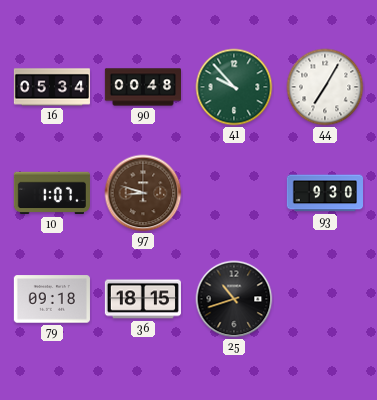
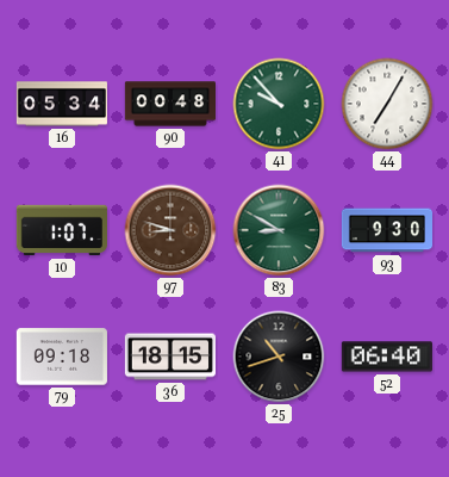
83: none -> 8:50
52: none -> 06:40
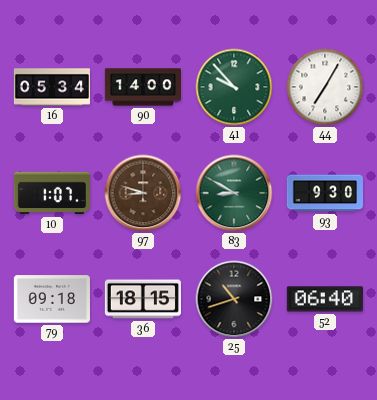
90: 00:48 -> 14:00
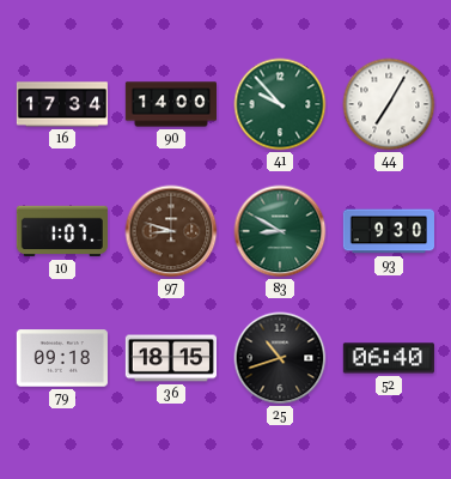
16: 05:34 -> 17:34
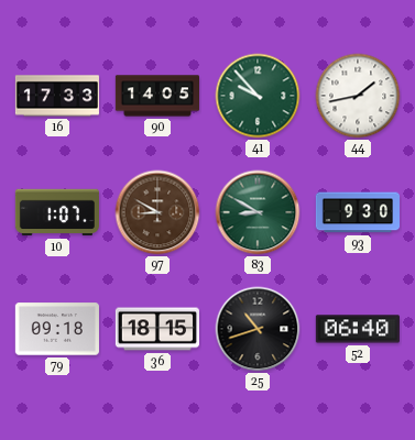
16: 17:34 -> 17:33
90: 14:00 -> 14:05
44: 7:05 -> 1:43
97: 8:48 -> 8:50
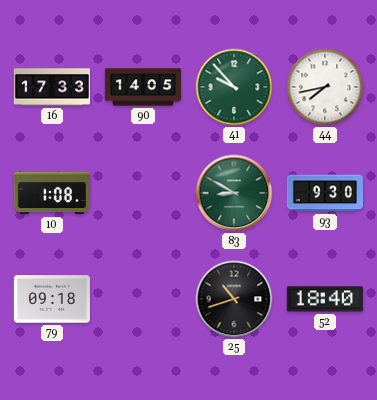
44: 1:43 -> 7:43
10: 1:07 -> 1:08
97: 8:50 -> none
36: 18:15 -> none
52: 06:40 -> 18:40
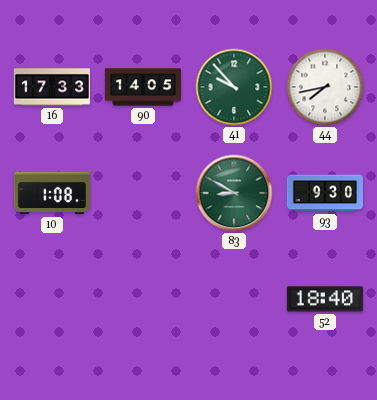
79: 09:18 -> none
25: 10:42 -> none
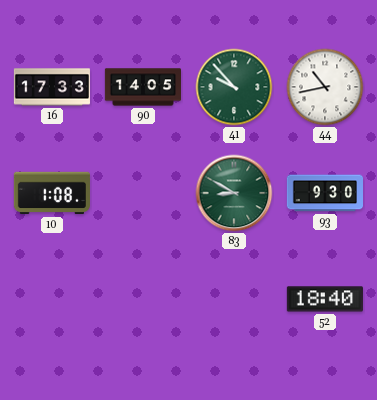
44: 7:43 -> 10:43
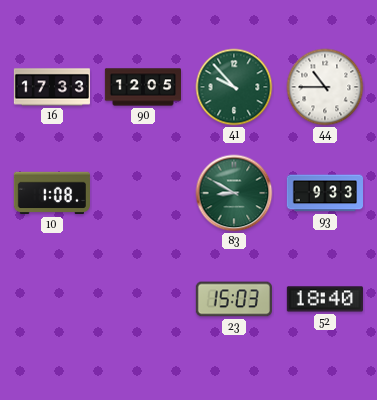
90: 14:05 -> 12:05
44: 10:43 -> 10:45
93: 9:30 -> 9:33
23: none -> 15:03
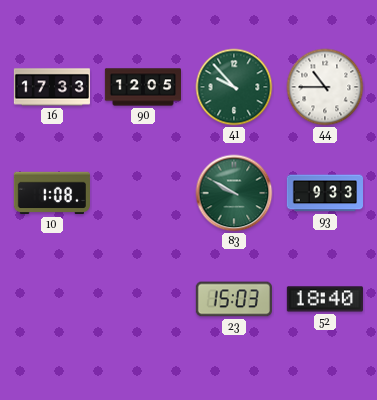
83: 8:50 -> 9:50
